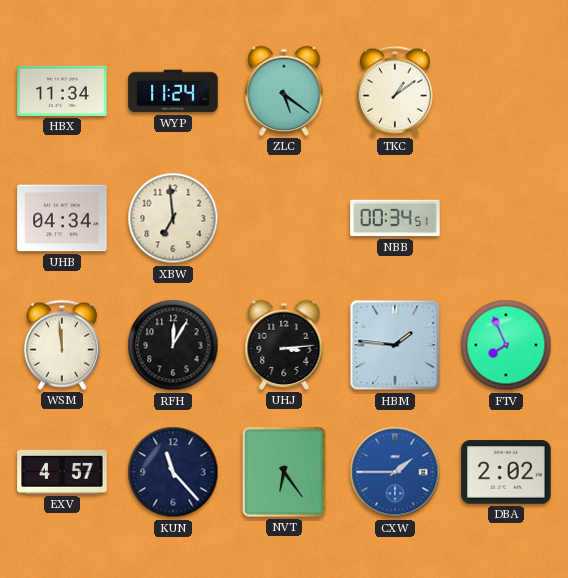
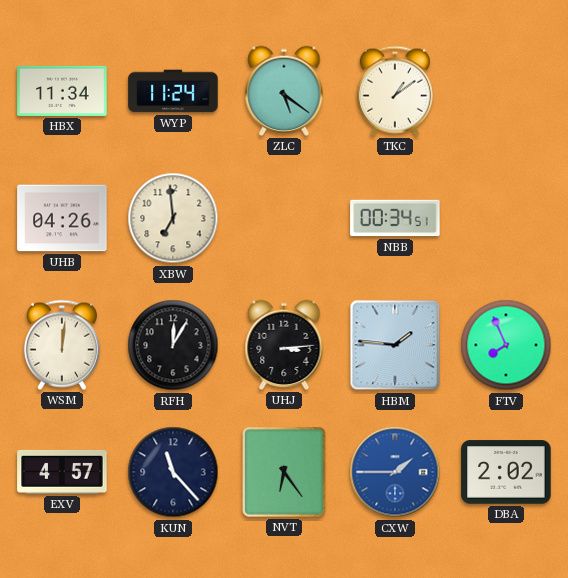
UHB: 04:34 -> 04:26
WSM: 11:59 -> 12:01
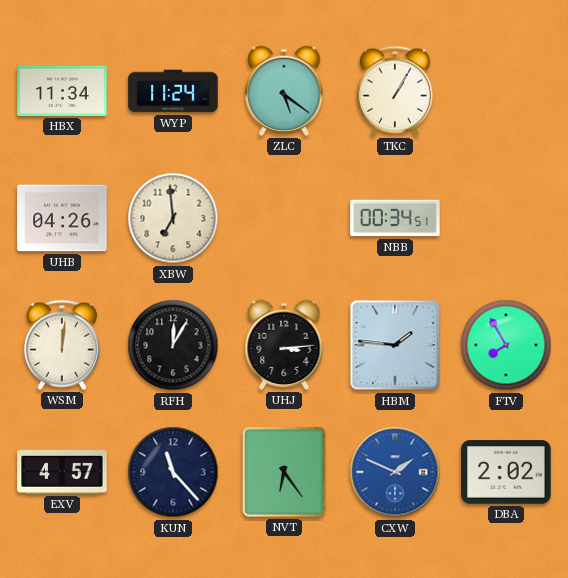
TKC: 1:09 -> 1:05
FTV: 7:56 -> 7:55
CXW: 1:45 -> 1:49
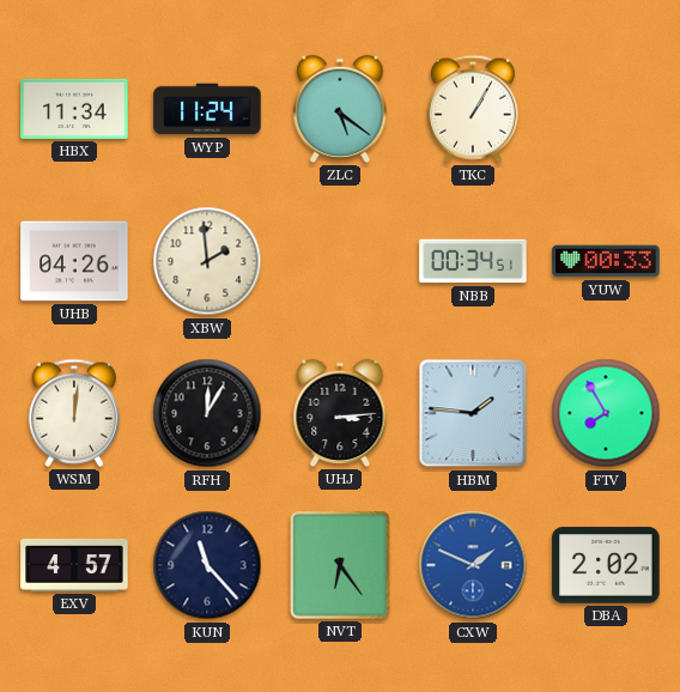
XBW: 6:59 -> 1:59
YUW: none -> 00:33
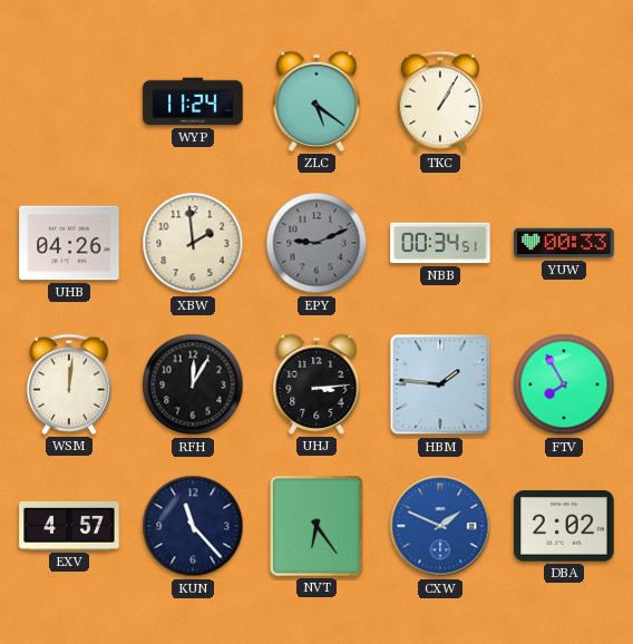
HBX: 11:34 -> none
EPY: none -> 9:11
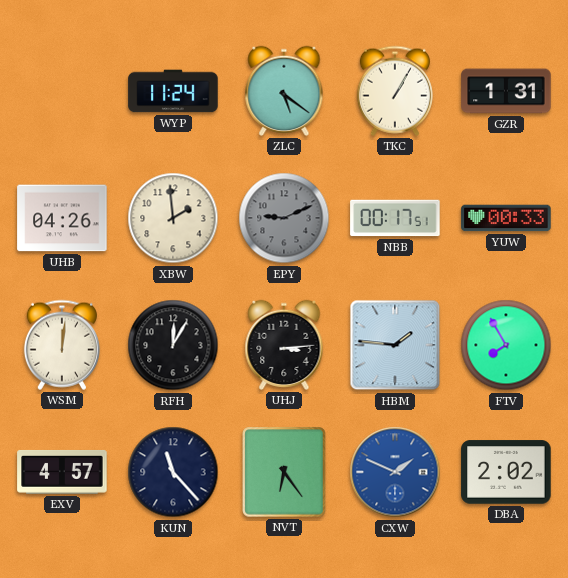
GZR: none -> 1:31
NBB: 00:34 -> 00:17
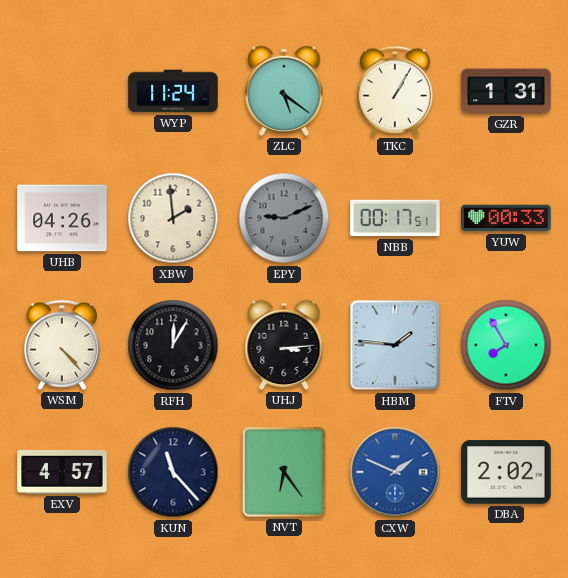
WSM: 12:01 -> 4:23
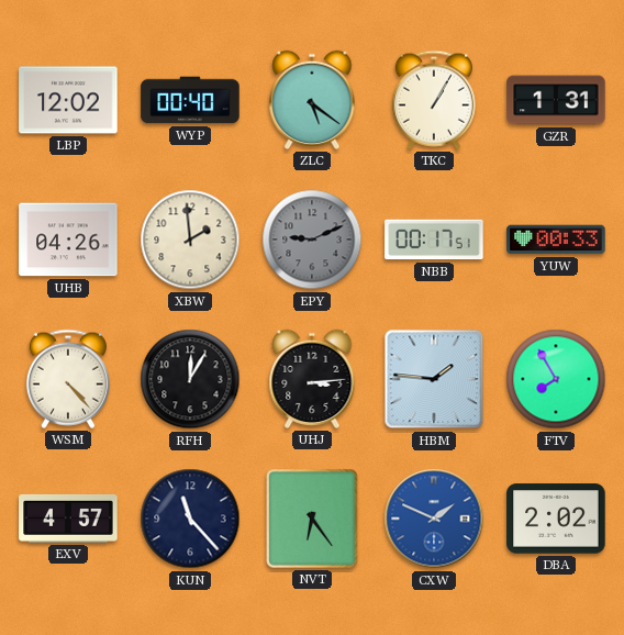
LBP: none -> 12:02
WYP: 11:24 -> 00:40
